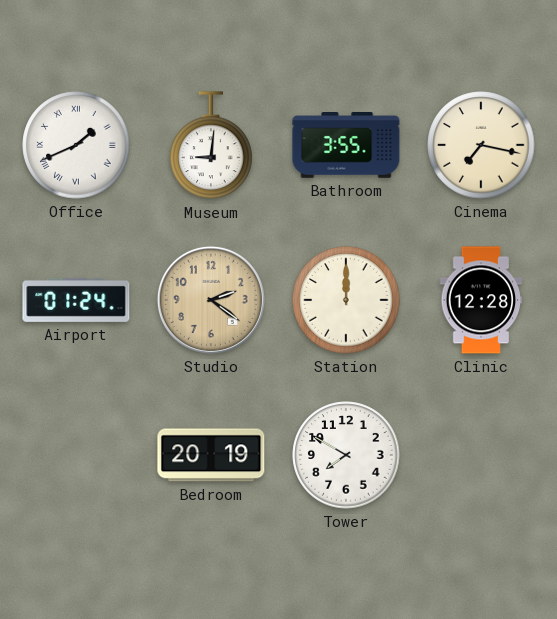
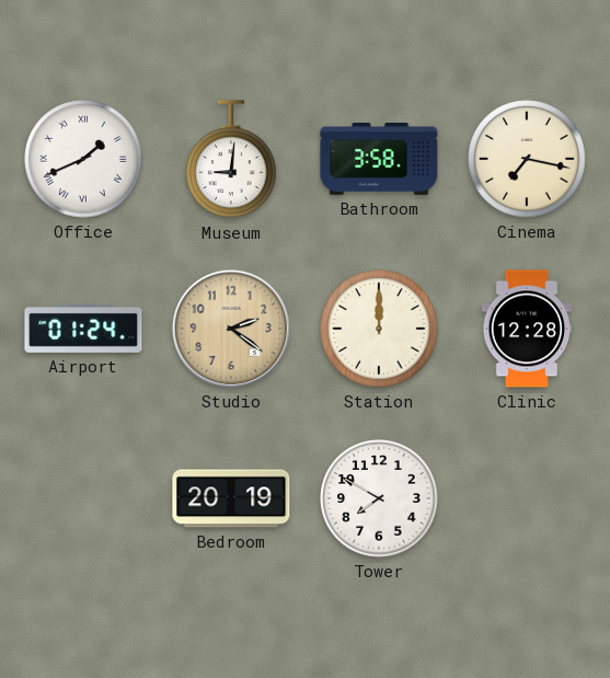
Bathroom: 3:55 -> 3:58
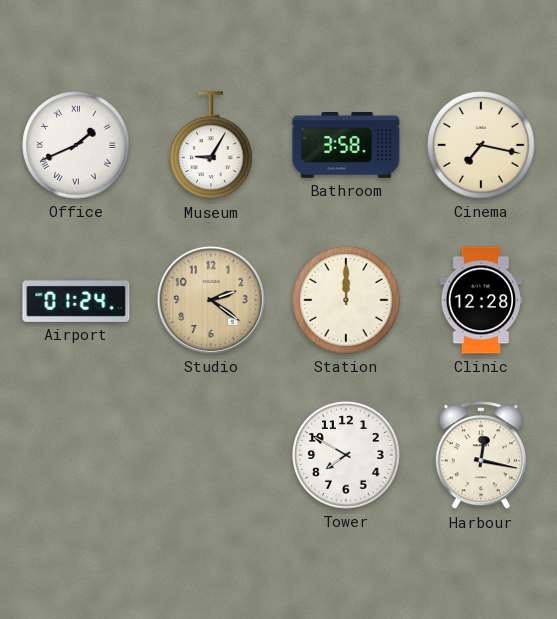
Museum: 9:01 -> 9:05
Bedroom: 20:19 -> none
Harbour: none -> 12:17
